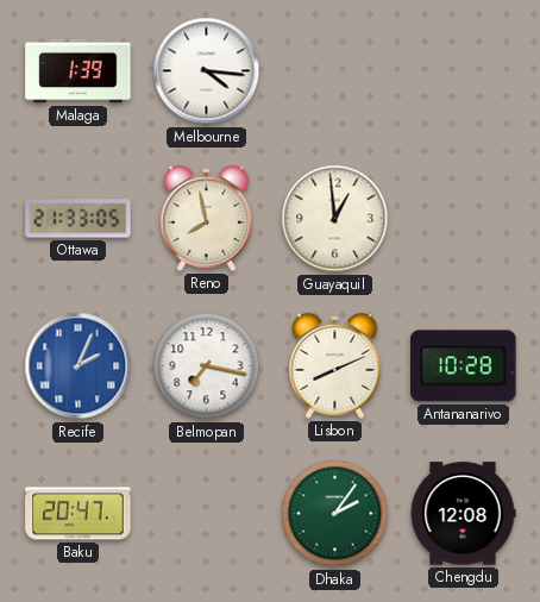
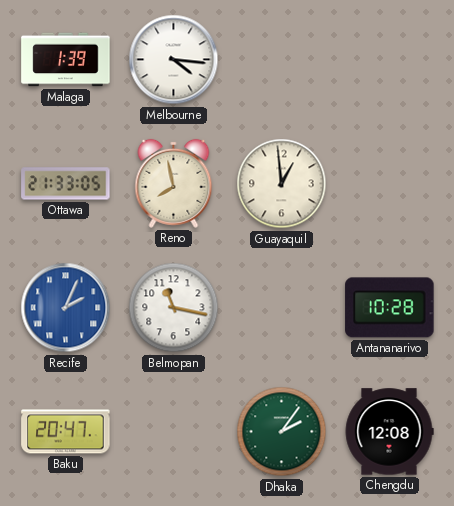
Belmopan: 7:17 -> 11:17
Lisbon: 8:11 -> none
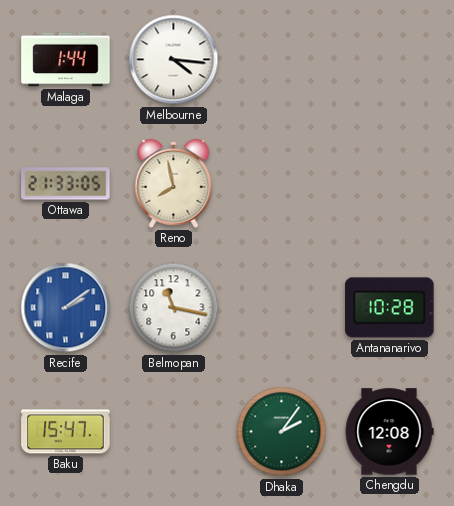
Malaga: 1:39 -> 1:44
Guayaquil: 12:59 -> none
Recife: 2:04 -> 2:09
Baku: 20:47 -> 15:47
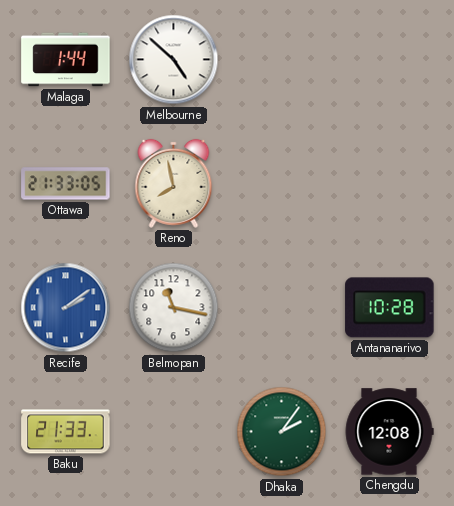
Melbourne: 4:16 -> 4:52
Baku: 15:47 -> 21:33
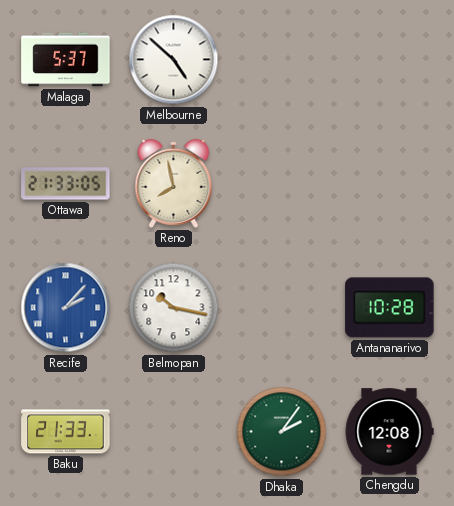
Malaga: 1:44 -> 5:37
Recife: 2:09 -> 2:07
Belmopan: 11:17 -> 10:17
